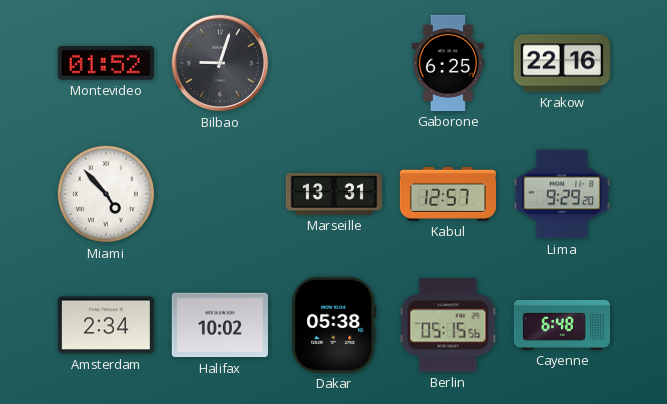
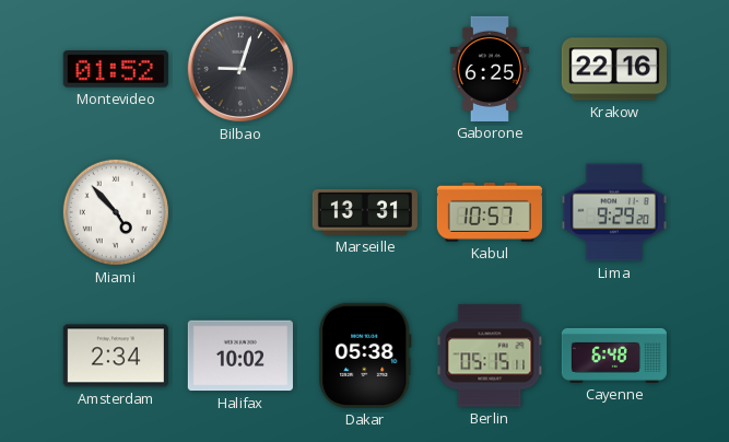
Kabul: 12:57 -> 10:57
Berlin: 05:15:56 -> 05:15:11
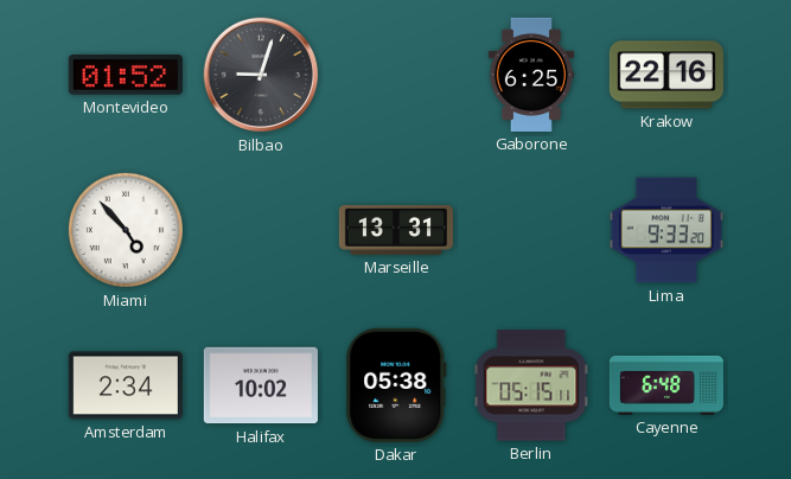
Kabul: 10:57 -> none
Lima: 9:29 -> 9:33
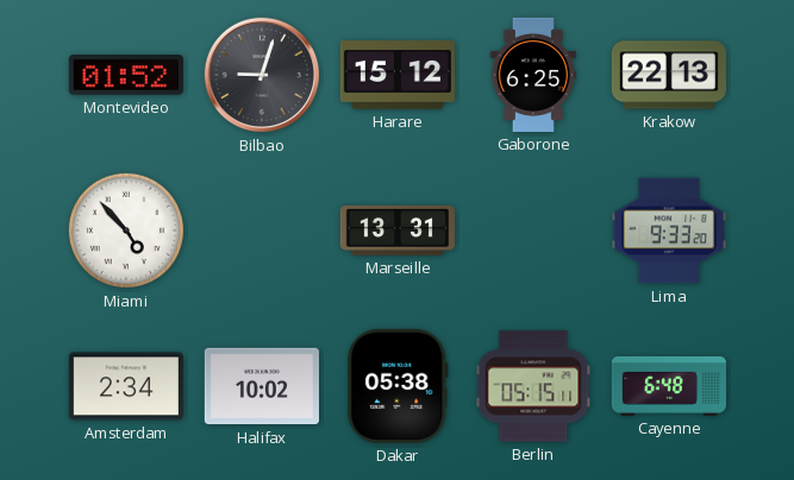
Harare: none -> 15:12
Krakow: 22:16 -> 22:13
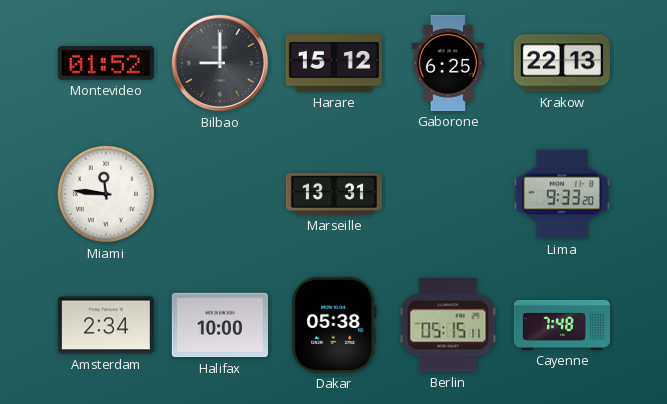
Bilbao: 9:03 -> 9:00
Miami: 4:53 -> 11:46
Halifax: 10:02 -> 10:00
Cayenne: 6:48 -> 7:48
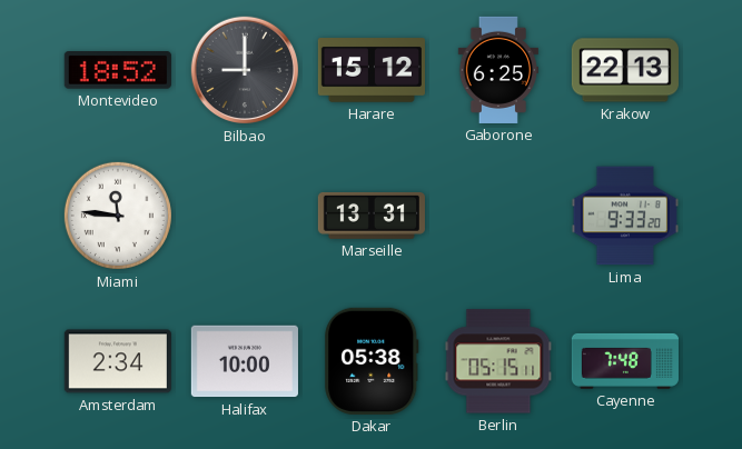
Montevideo: 01:52 -> 18:52
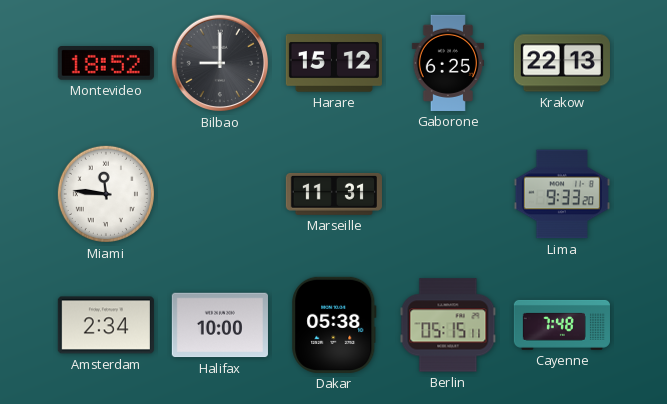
Marseille: 13:31 -> 11:31
